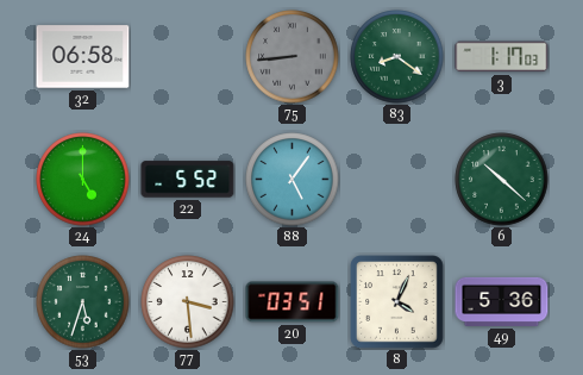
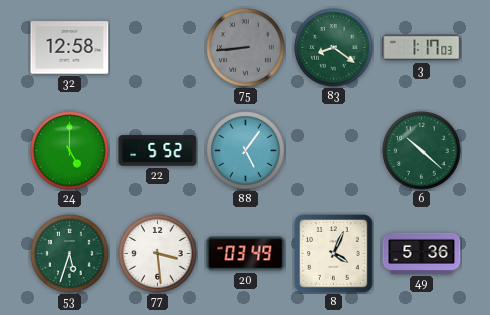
32: 06:58 -> 12:58
20: 03:51 -> 03:49
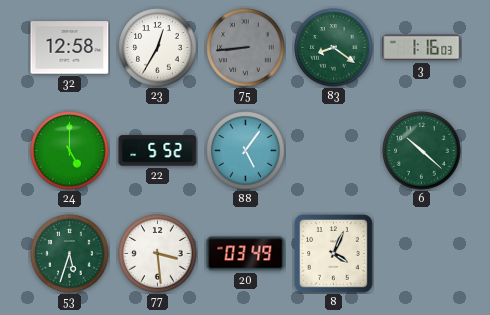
23: none -> 12:35
3: 1:17 -> 1:16
49: 5:36 -> none
